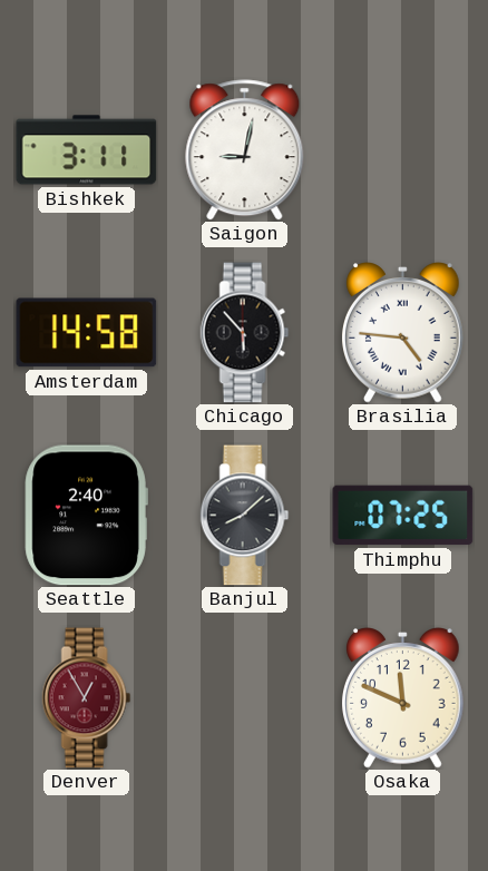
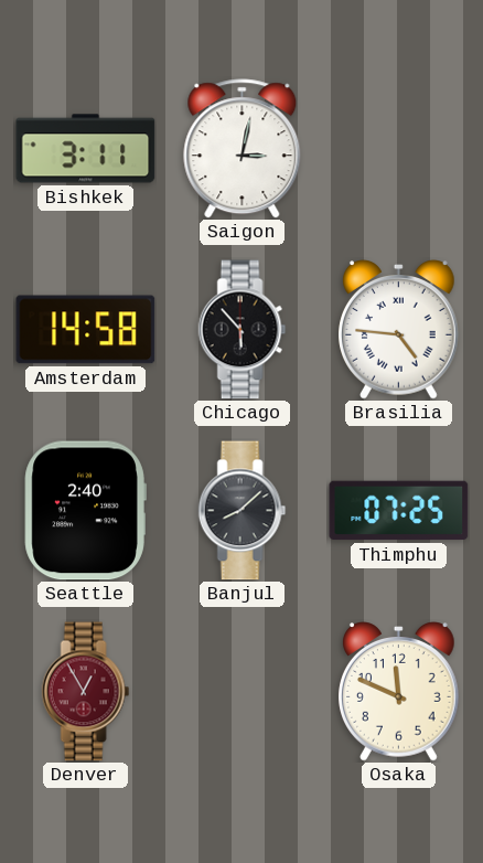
Saigon: 9:02 -> 3:02
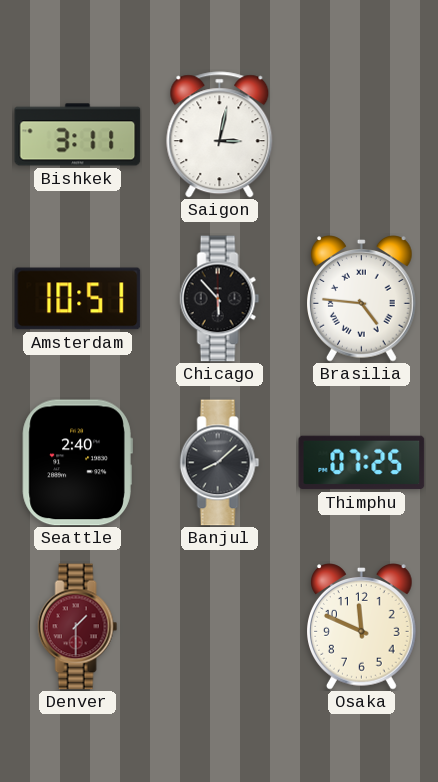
Amsterdam: 14:58 -> 10:51
Denver: 12:55 -> 1:30
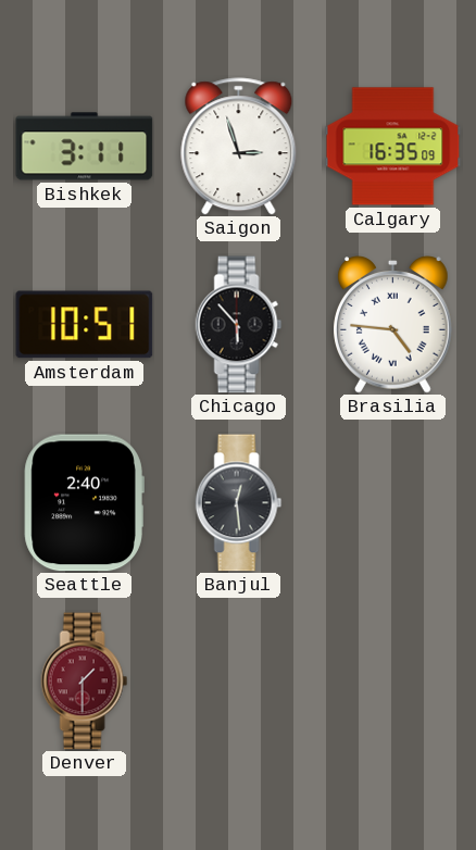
Saigon: 3:02 -> 2:57
Calgary: none -> 16:35
Banjul: 8:08 -> 12:29
Thimphu: 07:25 -> none
Osaka: 11:49 -> none
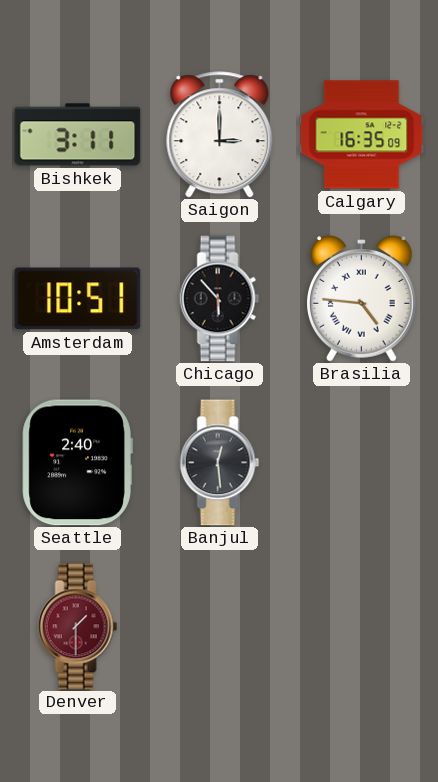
Saigon: 2:57 -> 3:00
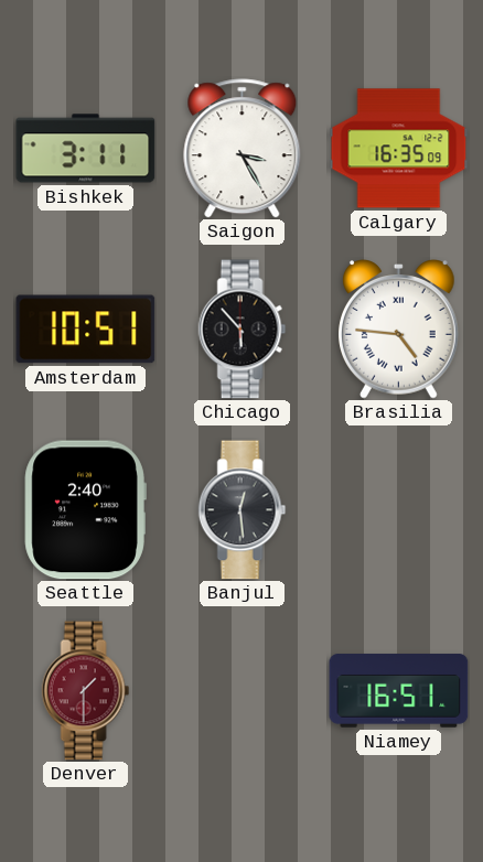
Saigon: 3:00 -> 3:25
Niamey: none -> 16:51
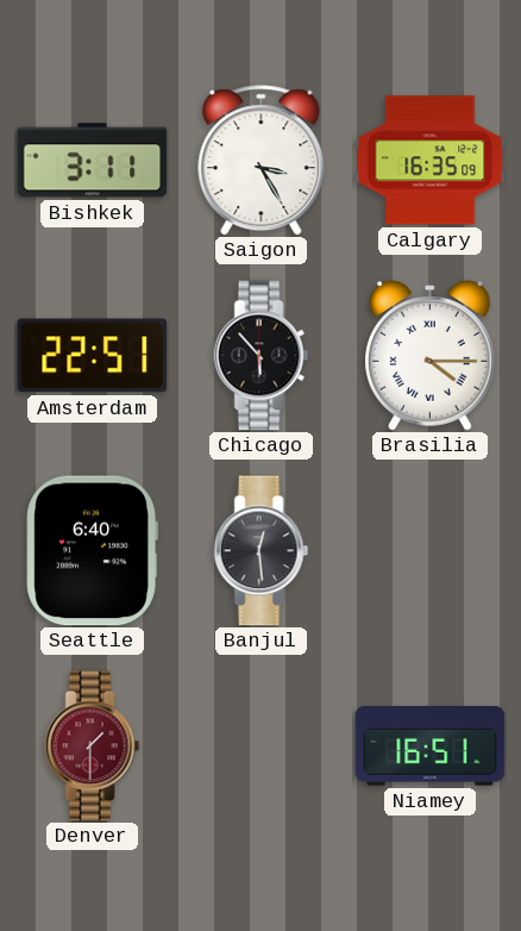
Amsterdam: 10:51 -> 22:51
Brasilia: 4:46 -> 4:15
Seattle: 2:40 -> 6:40
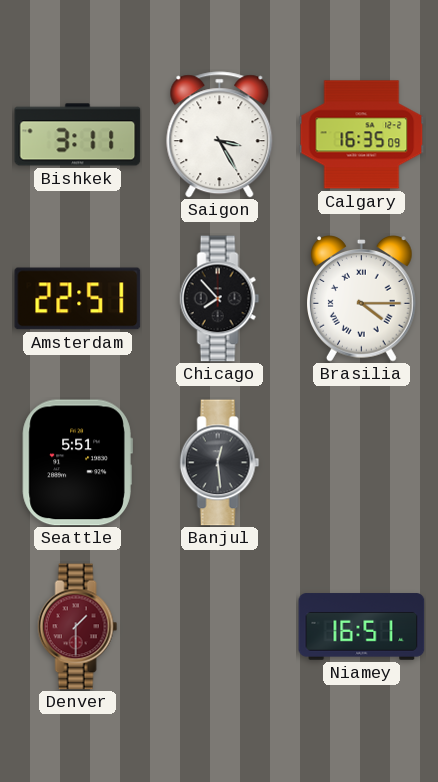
Chicago: 5:53 -> 7:53
Seattle: 6:40 -> 5:51
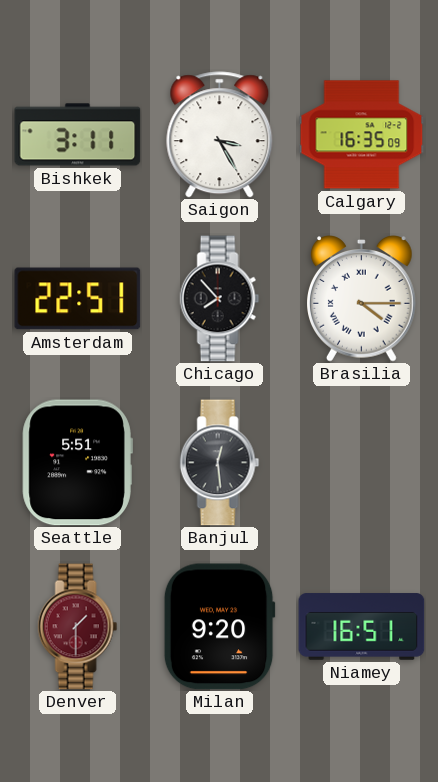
Milan: none -> 9:20
